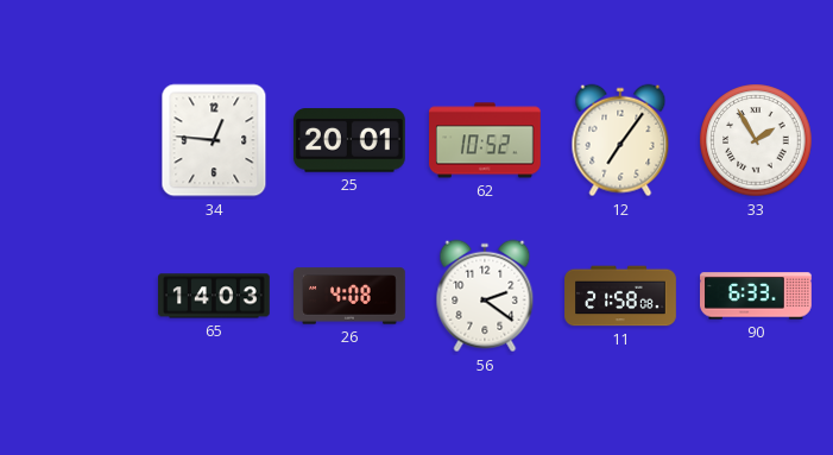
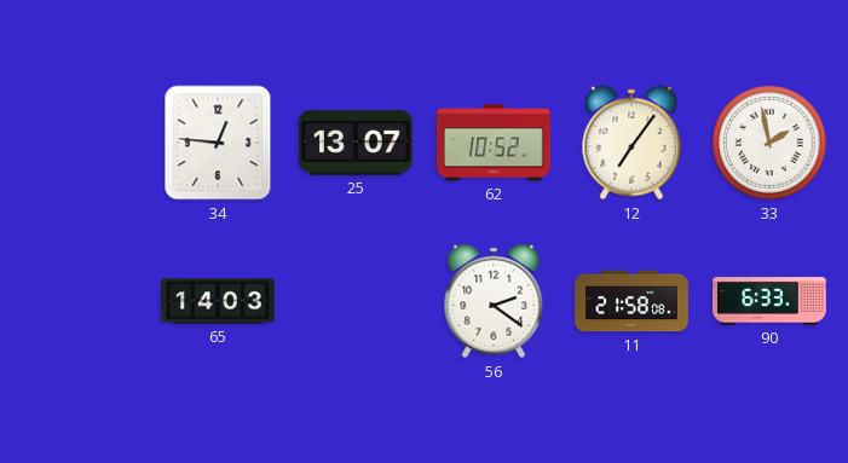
25: 20:01 -> 13:07
33: 1:55 -> 1:58
26: 4:08 -> none
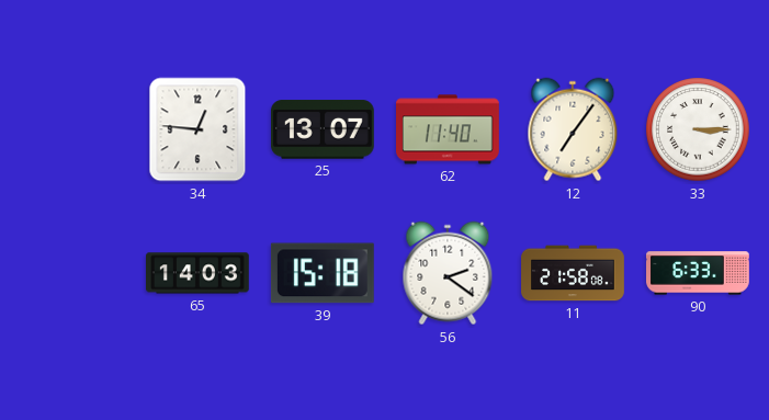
62: 10:52 -> 11:40
33: 1:58 -> 3:15
39: none -> 15:18
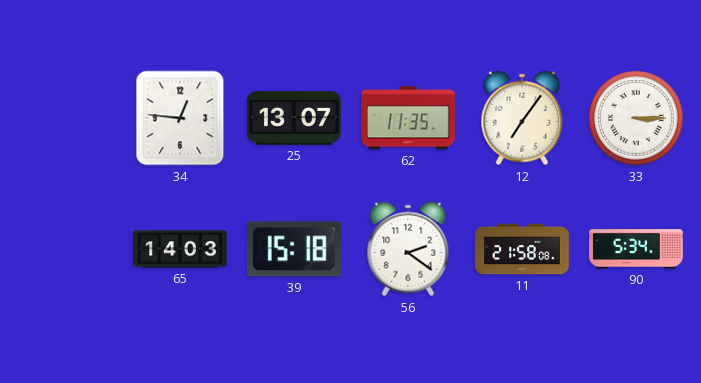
62: 11:40 -> 11:35
90: 6:33 -> 5:34
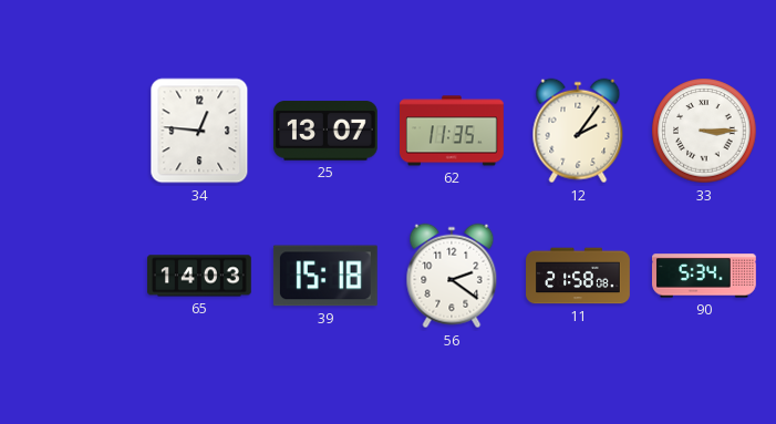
12: 7:06 -> 2:06
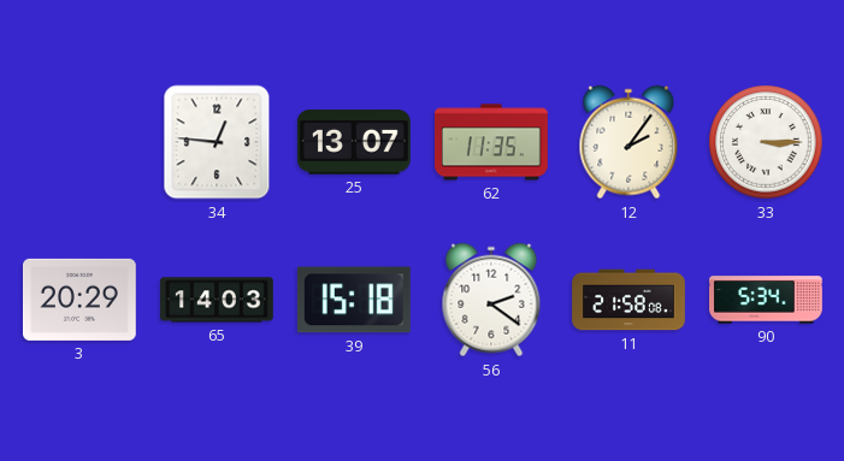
3: none -> 20:29
